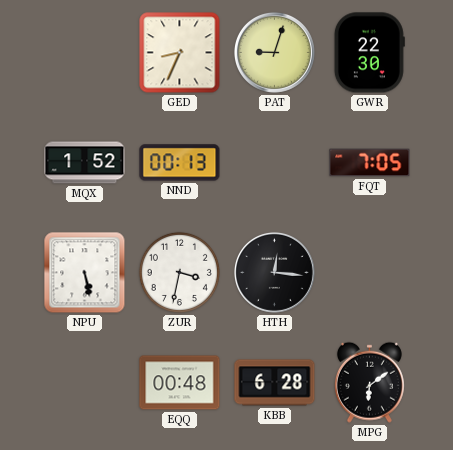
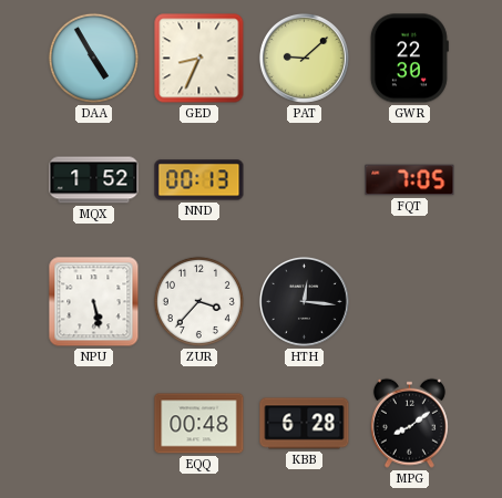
DAA: none -> 4:55
PAT: 9:03 -> 9:08
ZUR: 3:32 -> 3:37
MPG: 6:09 -> 8:09
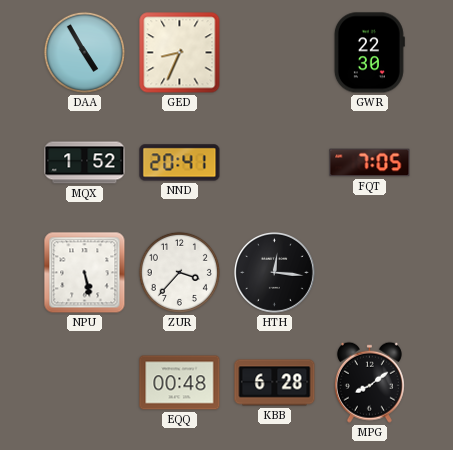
PAT: 9:08 -> none
NND: 00:13 -> 20:41
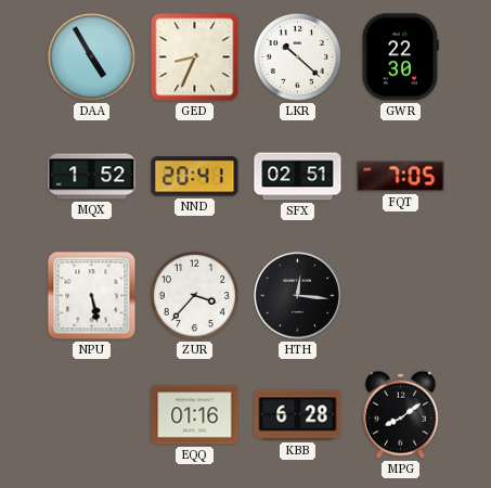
LKR: none -> 10:22
SFX: none -> 02:51
EQQ: 00:48 -> 01:16
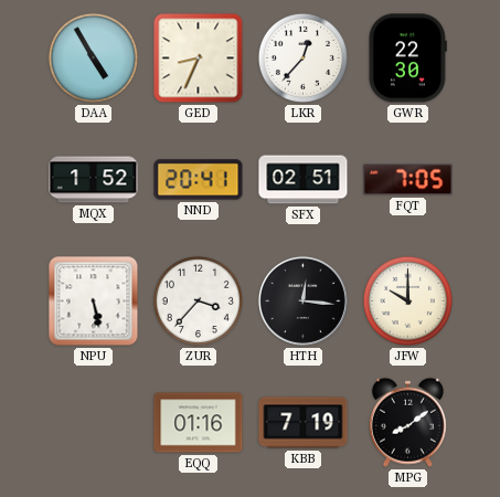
LKR: 10:22 -> 12:37
JFW: none -> 10:00
KBB: 6:28 -> 7:19
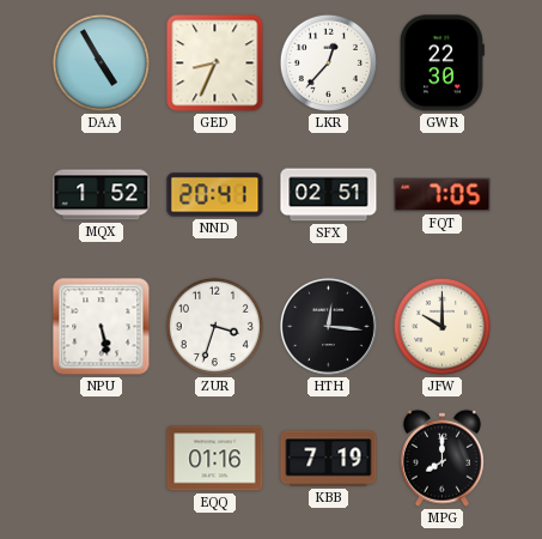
ZUR: 3:37 -> 3:33
MPG: 8:09 -> 8:00
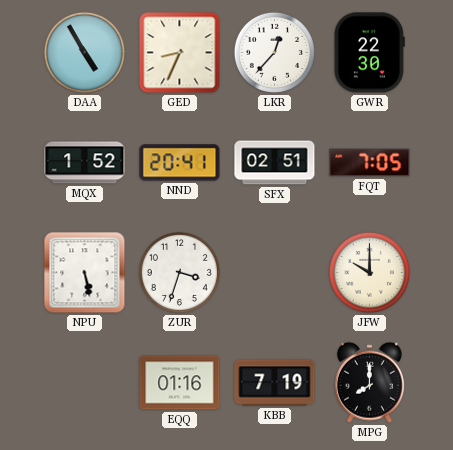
HTH: 12:16 -> none
